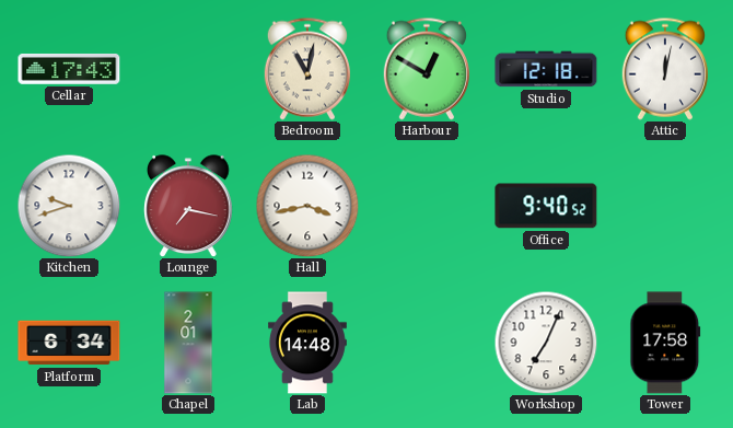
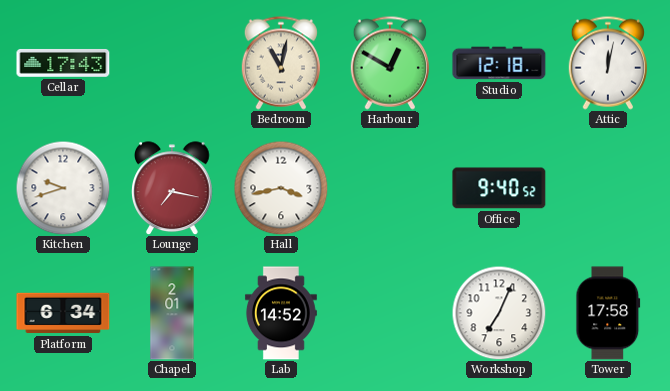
Lab: 14:48 -> 14:52
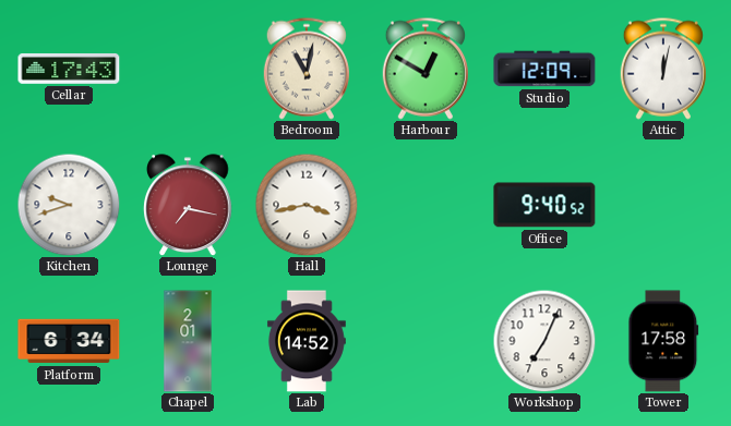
Studio: 12:18 -> 12:09
